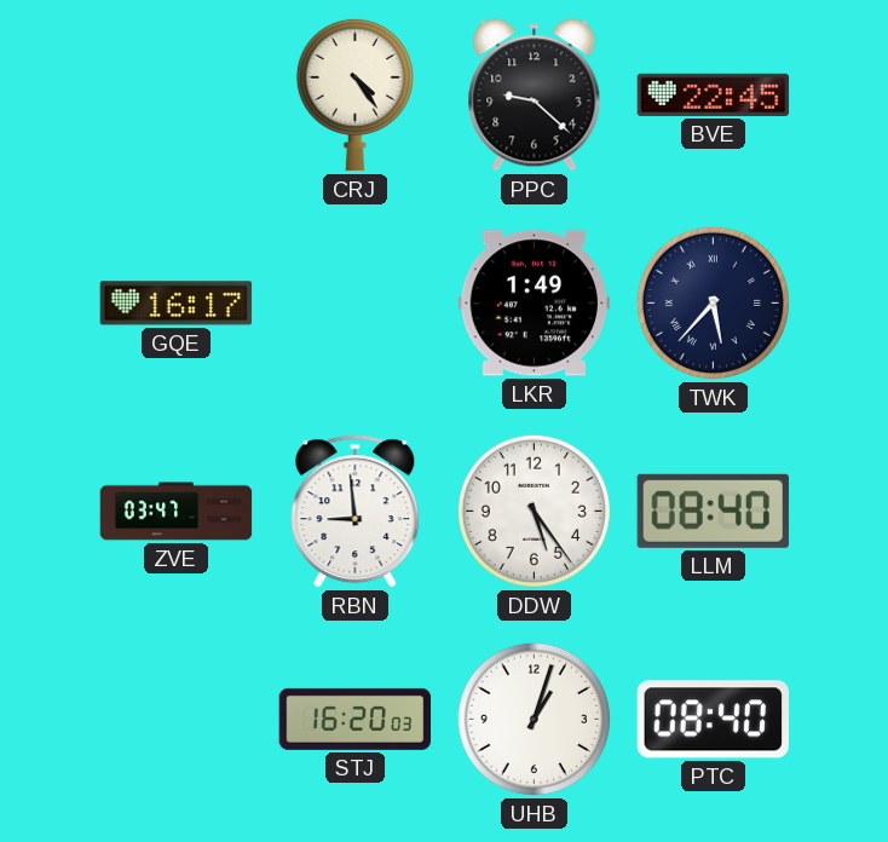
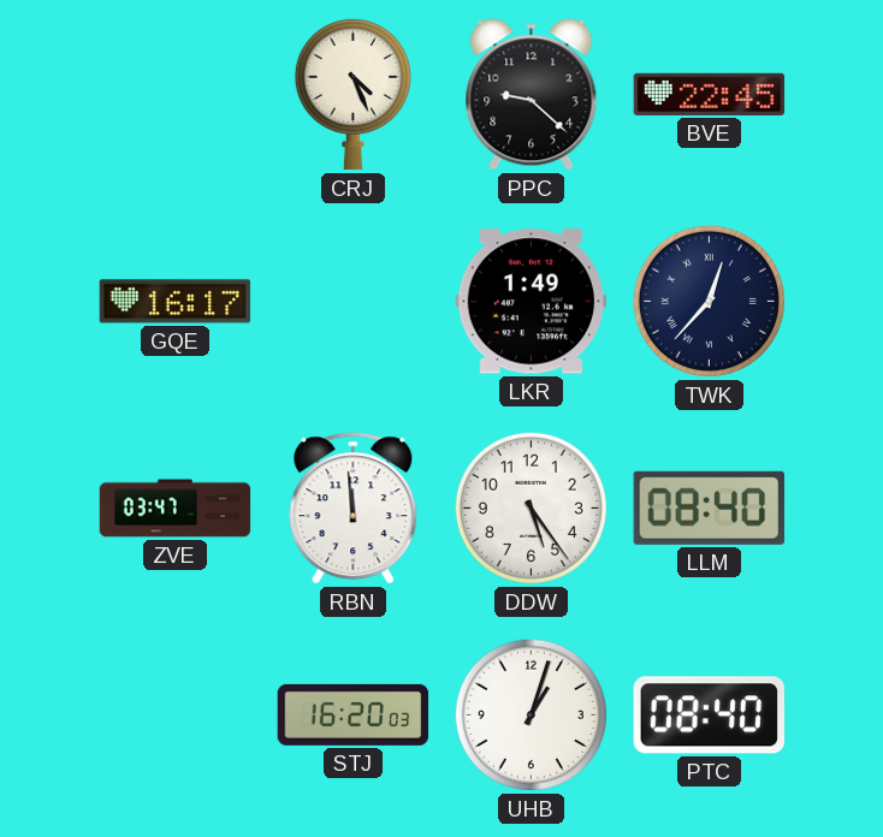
CRJ: 4:24 -> 4:26
TWK: 5:37 -> 12:37
RBN: 8:59 -> 11:59
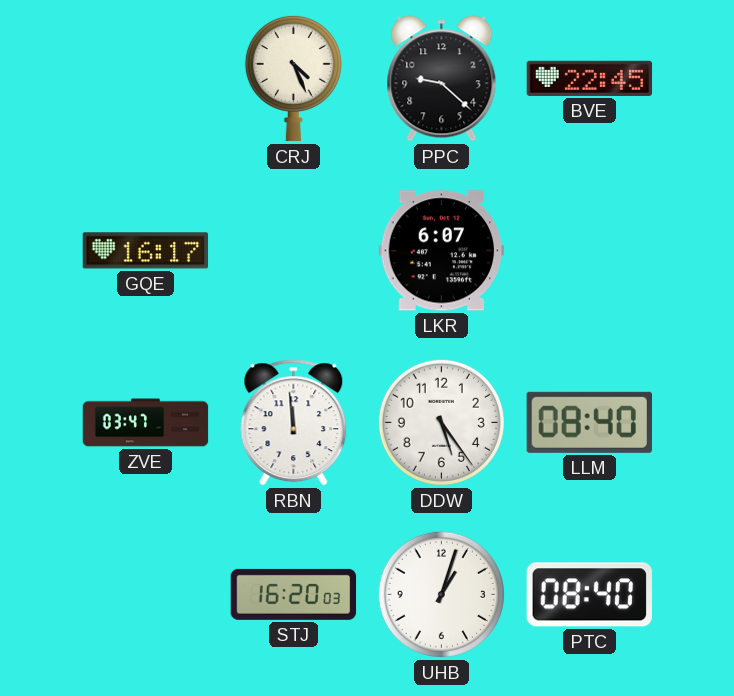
LKR: 1:49 -> 6:07
TWK: 12:37 -> none
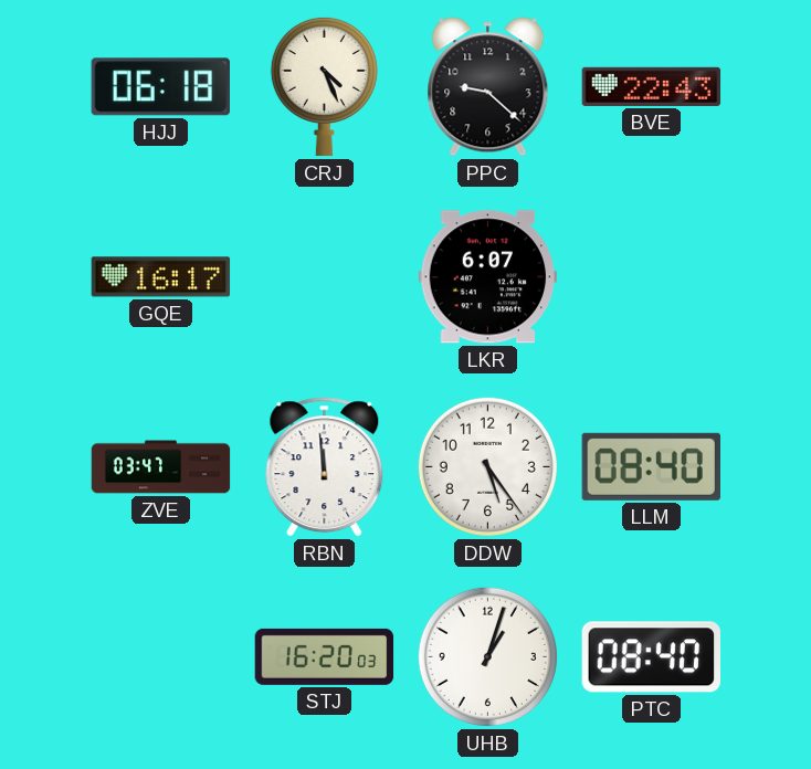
HJJ: none -> 06:18
BVE: 22:45 -> 22:43
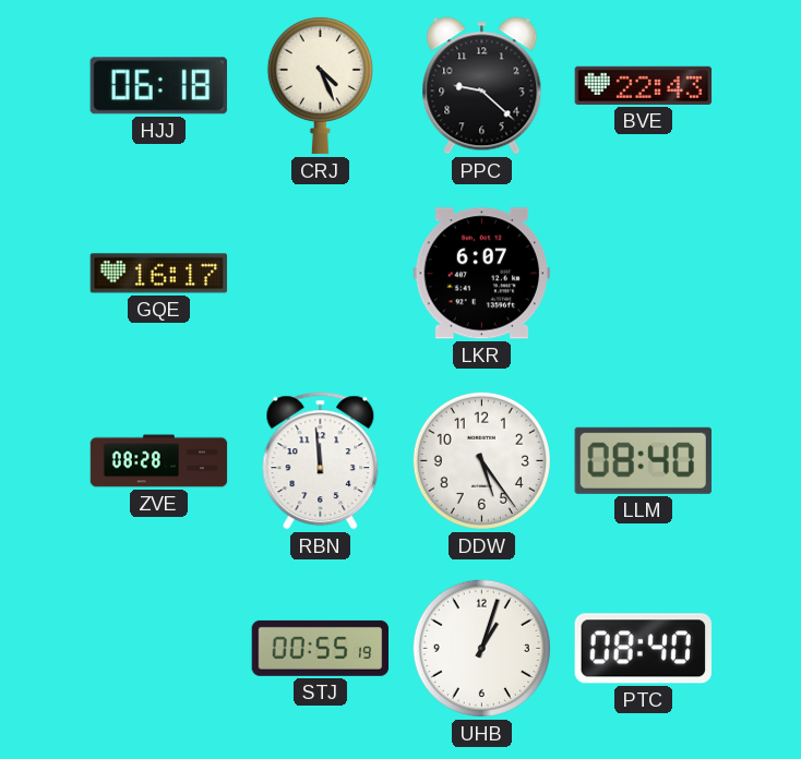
ZVE: 03:47 -> 08:28
STJ: 16:20 -> 00:55
